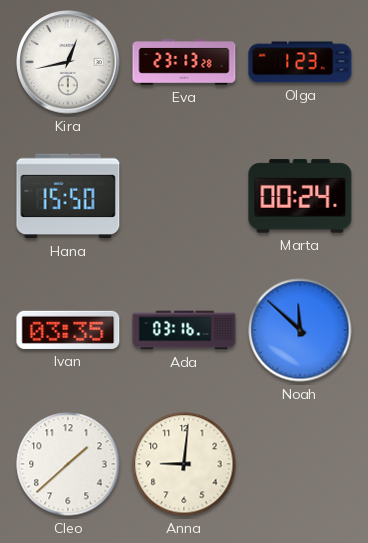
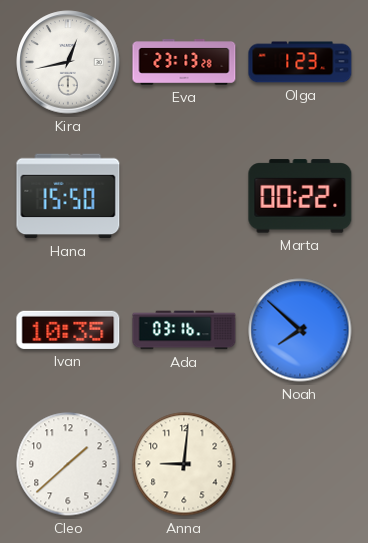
Marta: 00:24 -> 00:22
Ivan: 03:35 -> 10:35
Noah: 11:52 -> 7:52
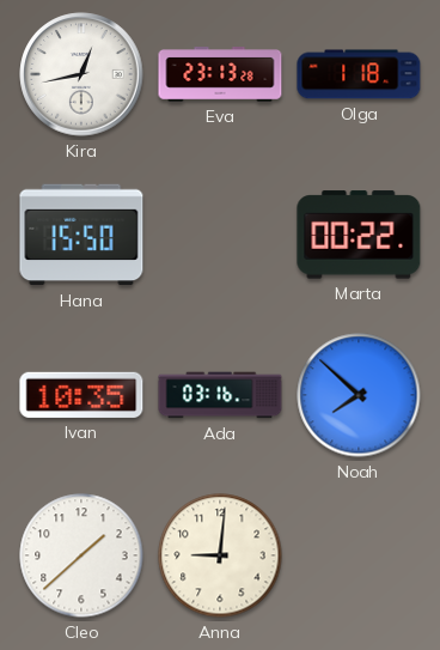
Olga: 1:23 -> 1:18
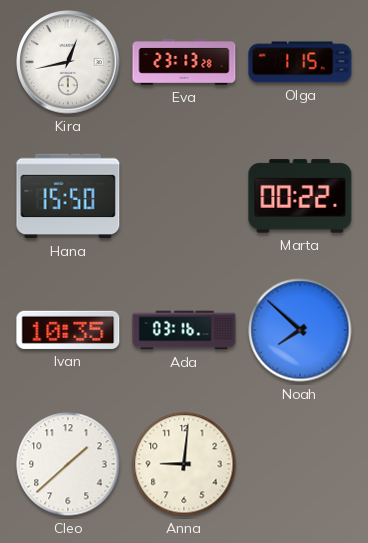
Olga: 1:18 -> 1:15
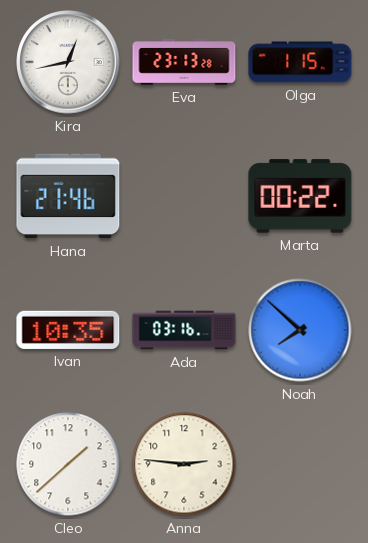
Hana: 15:50 -> 21:46
Anna: 9:01 -> 2:46
